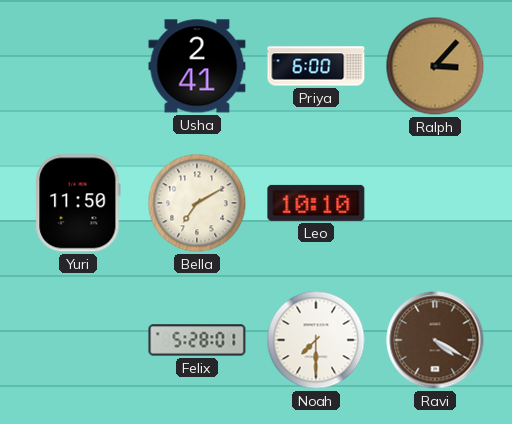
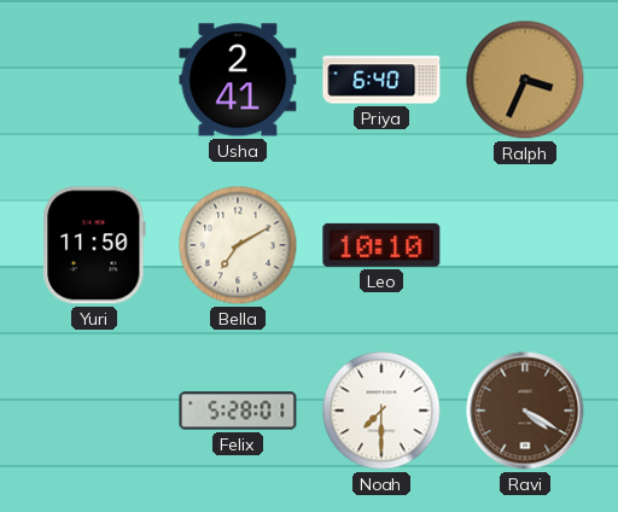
Priya: 6:00 -> 6:40
Ralph: 3:07 -> 3:34
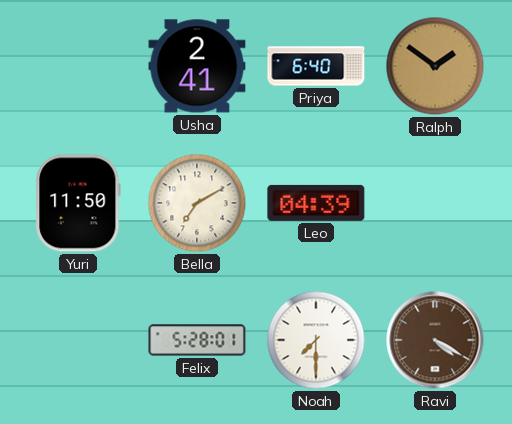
Ralph: 3:34 -> 1:51
Leo: 10:10 -> 04:39
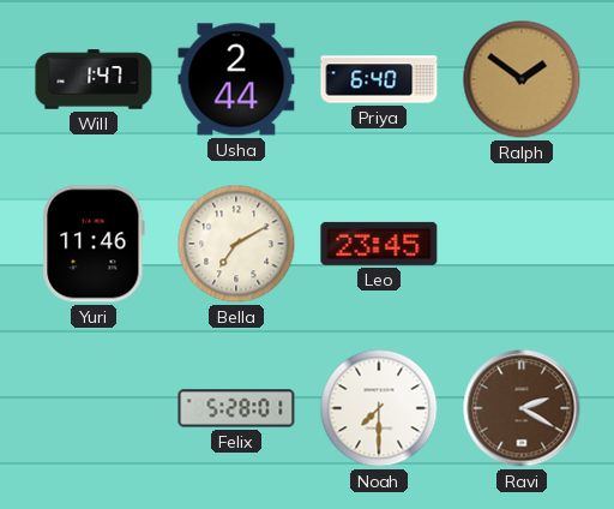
Will: none -> 1:47
Usha: 2:41 -> 2:44
Yuri: 11:50 -> 11:46
Leo: 04:39 -> 23:45
Ravi: 4:20 -> 2:20
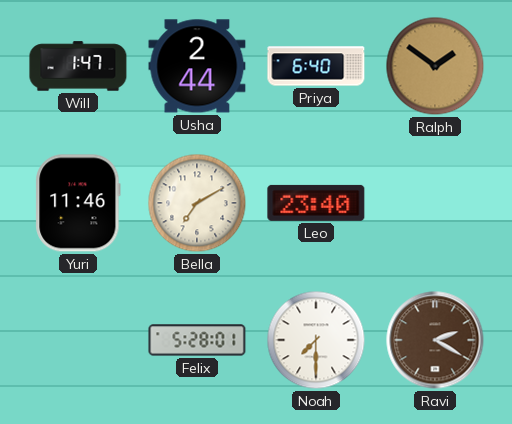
Leo: 23:45 -> 23:40
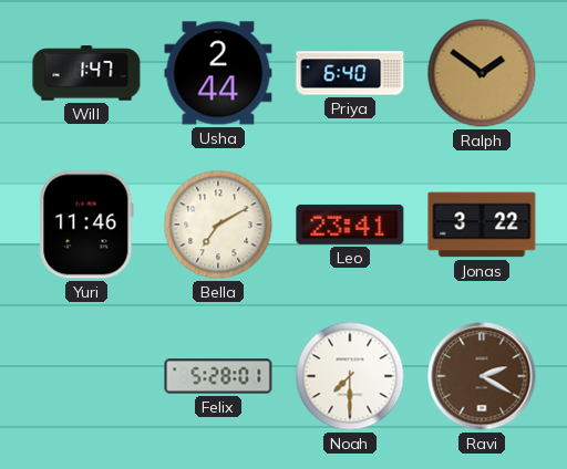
Leo: 23:40 -> 23:41
Jonas: none -> 3:22
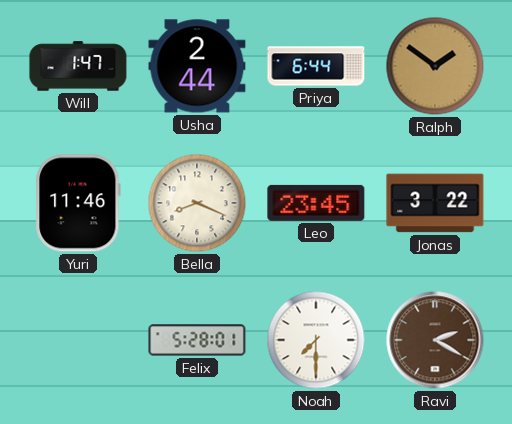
Priya: 6:40 -> 6:44
Bella: 7:10 -> 8:19
Leo: 23:41 -> 23:45
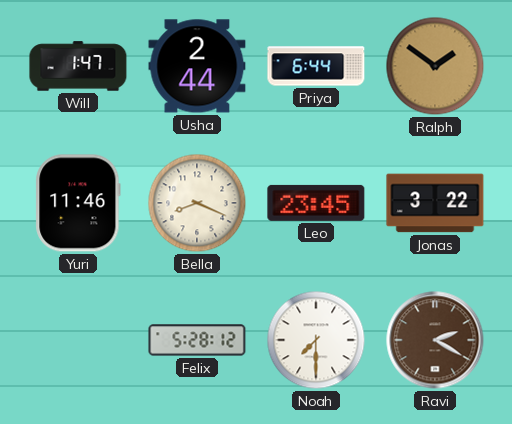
Felix: 5:28:01 -> 5:28:12
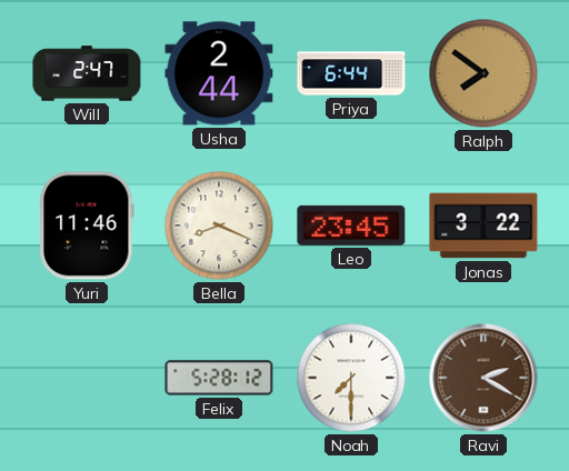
Will: 1:47 -> 2:47
Ralph: 1:51 -> 7:51
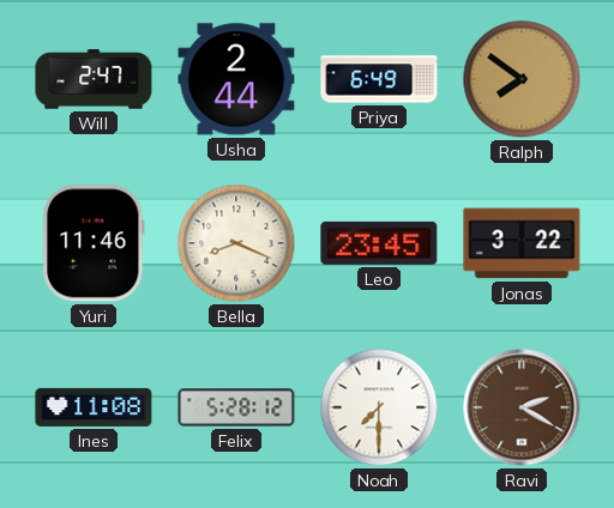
Priya: 6:44 -> 6:49
Ines: none -> 11:08
